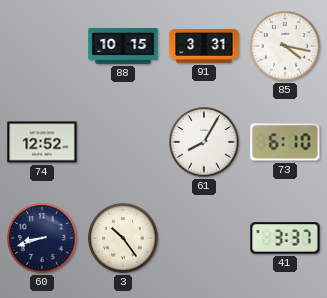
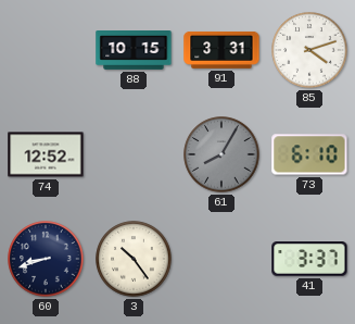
85: 4:17 -> 4:12
61 dial: white -> grey
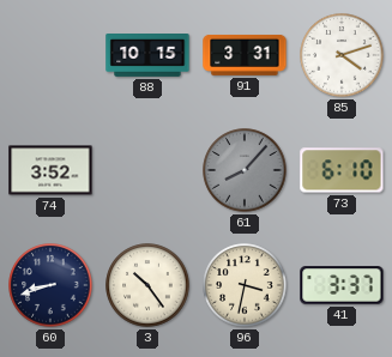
74: 12:52 -> 3:52
61: 8:05 -> 8:07
96: none -> 3:32
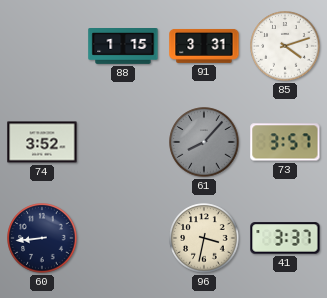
88: 10:15 -> 1:15
73: 6:10 -> 3:57
60: 8:42 -> 8:44
3: 10:24 -> none
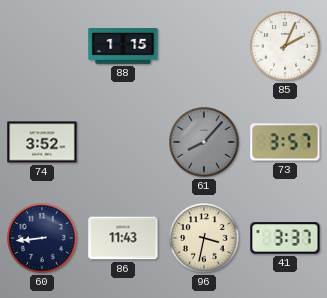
91: 3:31 -> none
85: 4:12 -> 2:04
86: none -> 11:43
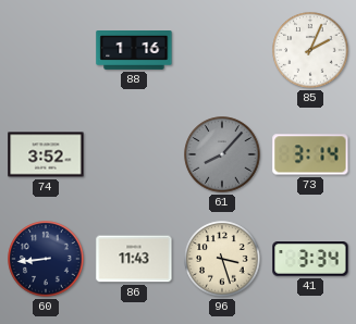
88: 1:15 -> 1:16
73: 3:57 -> 3:14
96: 3:32 -> 3:27
41: 3:37 -> 3:34
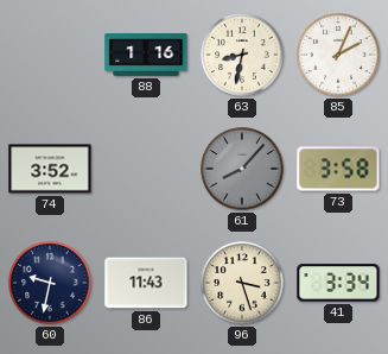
63: none -> 8:32
73: 3:14 -> 3:58
60: 8:44 -> 9:32
